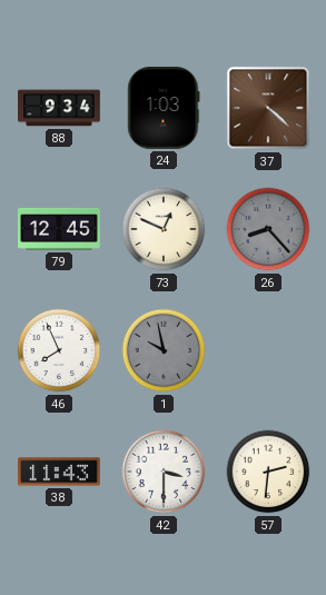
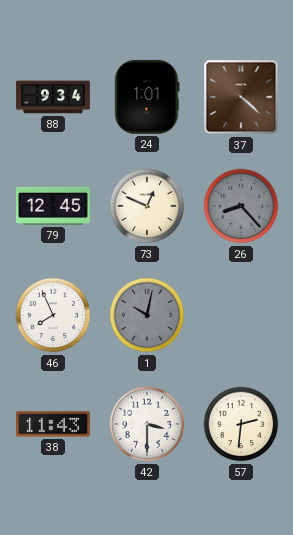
24: 1:03 -> 1:01
1: 9:58 -> 10:02
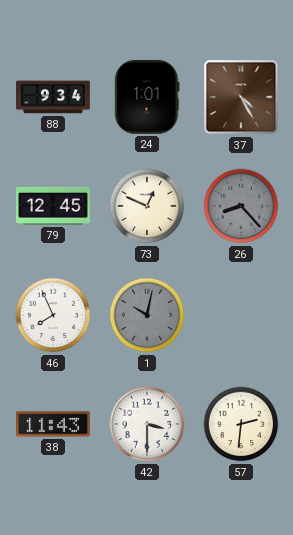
37: 4:22 -> 4:25
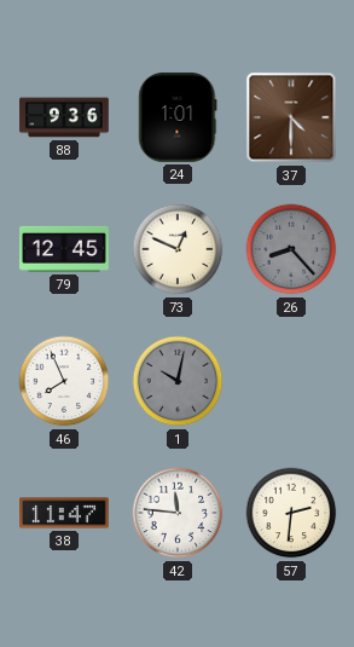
88: 9:34 -> 9:36
37: 4:25 -> 4:30
38: 11:43 -> 11:47
42: 3:30 -> 11:46
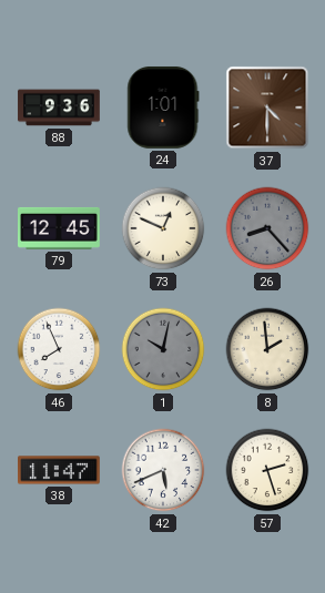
8: none -> 1:59
42: 11:46 -> 5:41
57: 2:31 -> 2:27
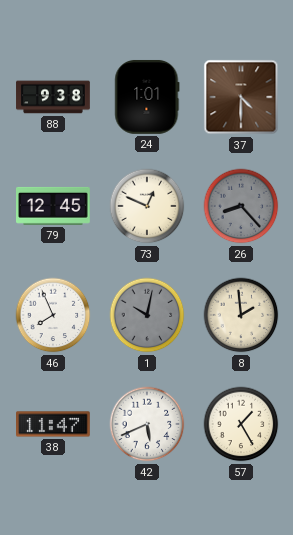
88: 9:36 -> 9:38
57: 2:27 -> 1:25
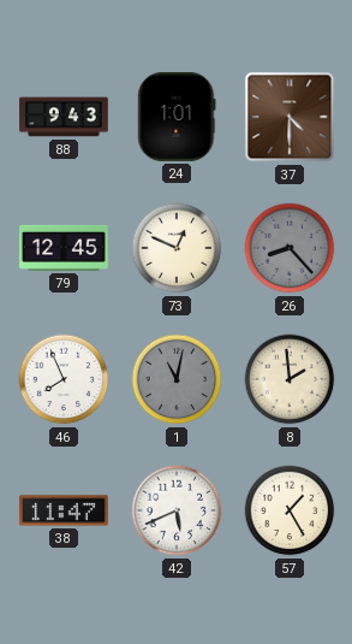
88: 9:38 -> 9:43
1: 10:02 -> 11:02
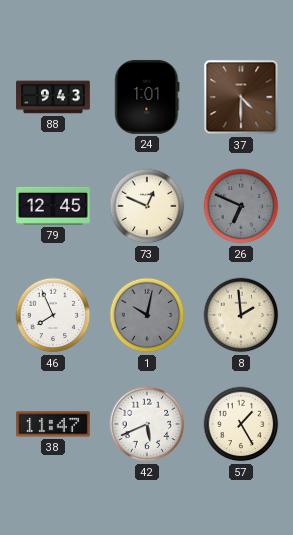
26: 8:23 -> 6:49
1: 11:02 -> 10:02
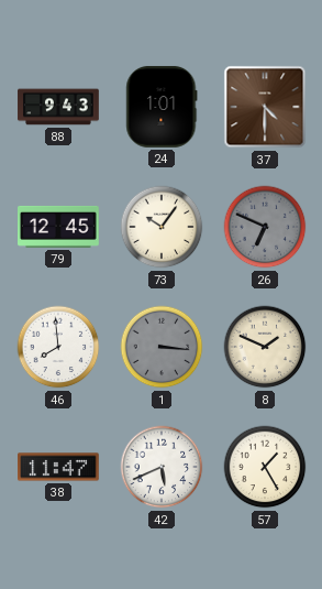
73: 12:49 -> 10:06
46: 7:56 -> 7:59
1: 10:02 -> 3:16
8: 1:59 -> 1:49
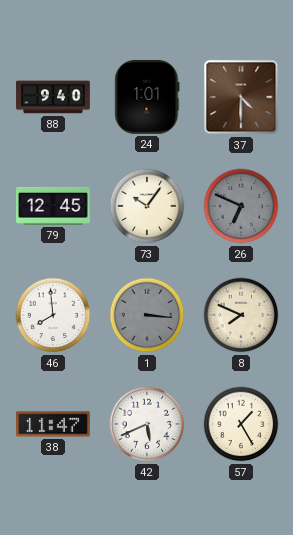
88: 9:43 -> 9:40
8: 1:49 -> 7:49
